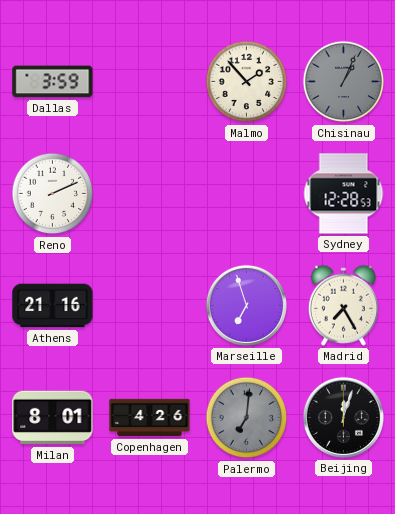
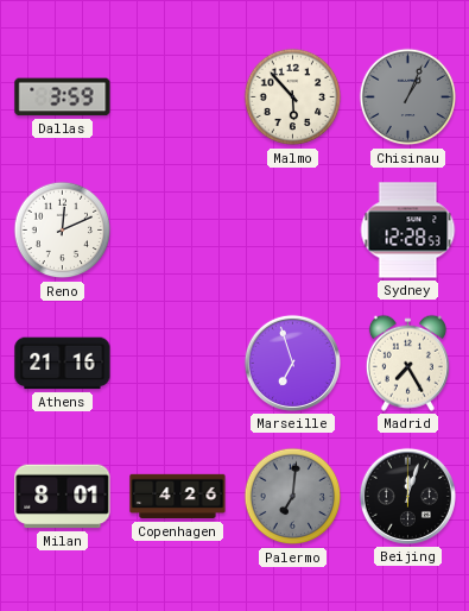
Malmo: 1:53 -> 5:53
Reno: 2:11 -> 12:11
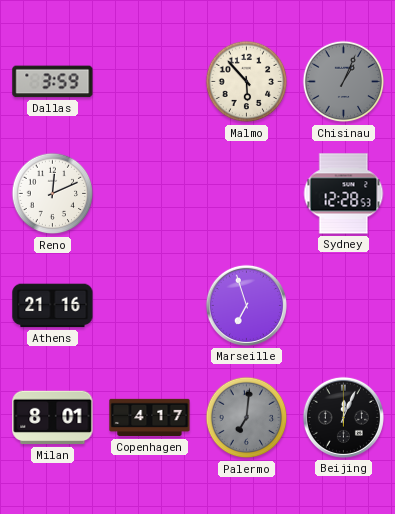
Madrid: 7:25 -> none
Copenhagen: 4:26 -> 4:17
Beijing: 12:03 -> 12:04
